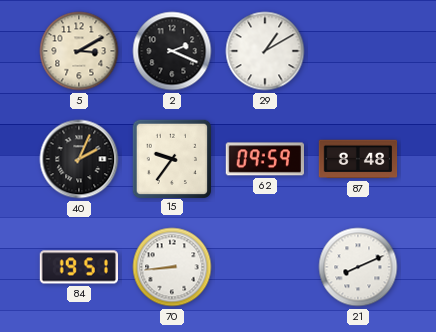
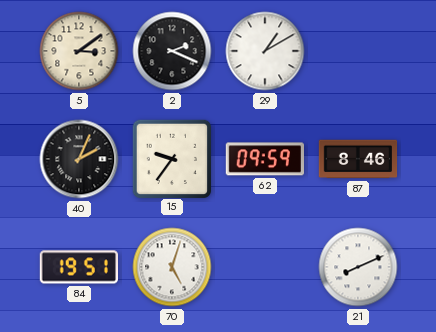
5: 3:10 -> 3:09
87: 8:48 -> 8:46
70: 8:44 -> 5:03
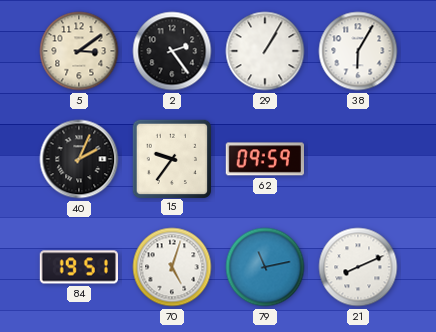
2: 2:19 -> 2:24
29: 1:10 -> 1:05
38: none -> 6:05
87: 8:46 -> none
79: none -> 11:13
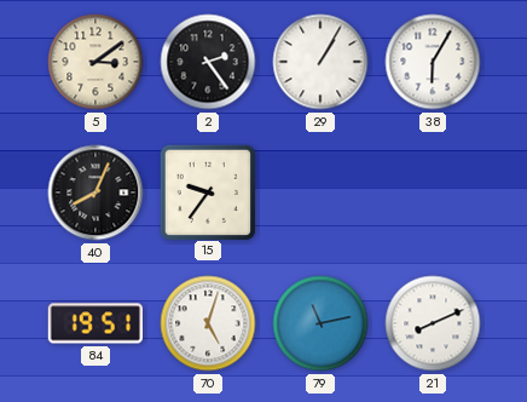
40: 2:04 -> 8:04
62: 09:59 -> none
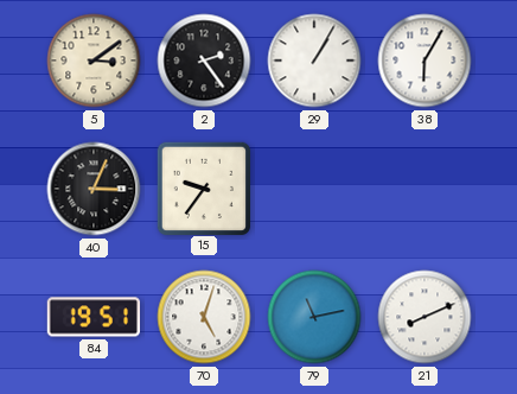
40: 8:04 -> 3:04
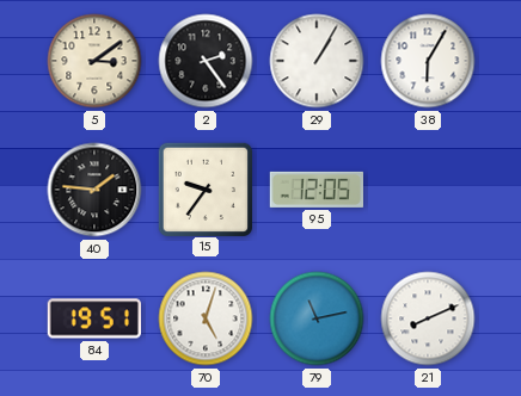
40: 3:04 -> 1:46
95: none -> 12:05
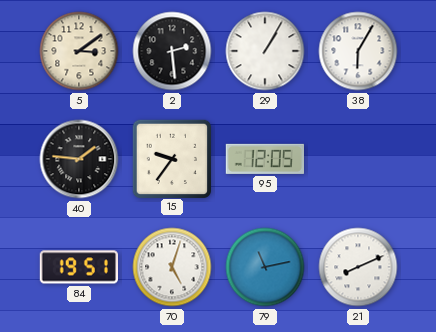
2: 2:24 -> 2:29
